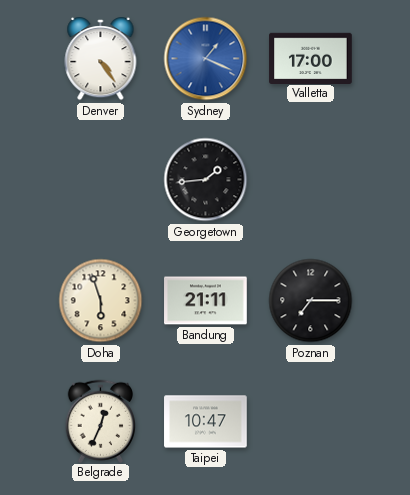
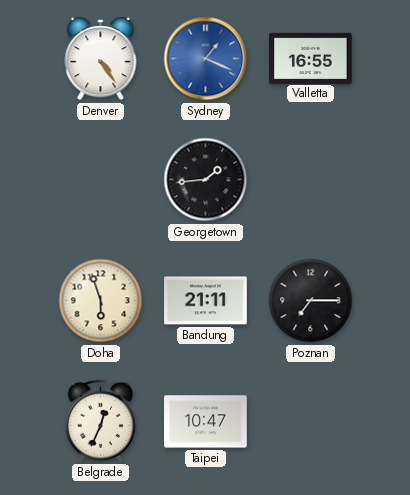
Valletta: 17:00 -> 16:55
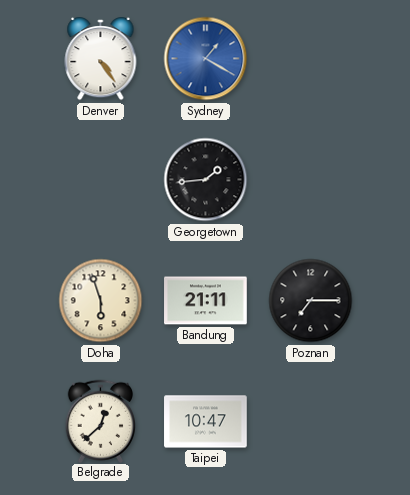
Sydney: 1:19 -> 1:20
Valletta: 16:55 -> none
Belgrade: 12:34 -> 12:38
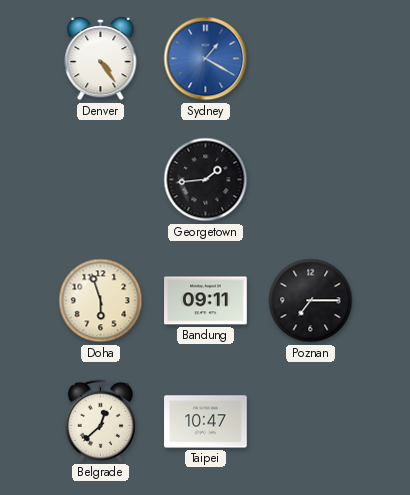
Bandung: 21:11 -> 09:11
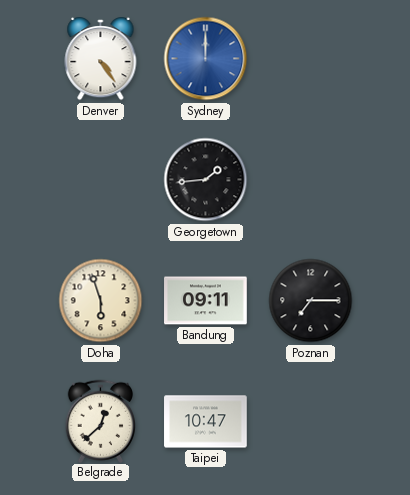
Sydney: 1:20 -> 12:00
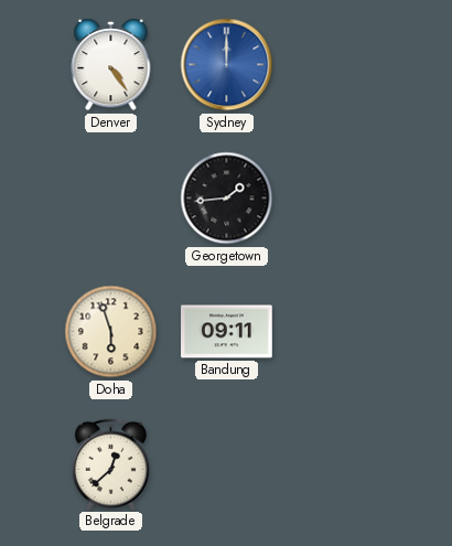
Poznan: 7:15 -> none
Taipei: 10:47 -> none
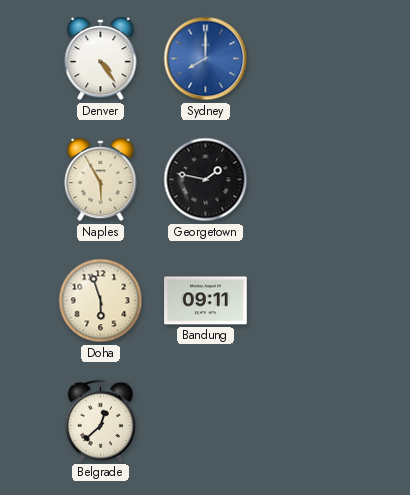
Sydney: 12:00 -> 8:00
Naples: none -> 5:55
Georgetown: 1:44 -> 1:47
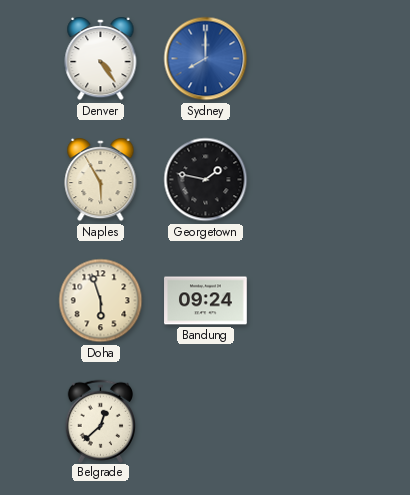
Bandung: 09:11 -> 09:24
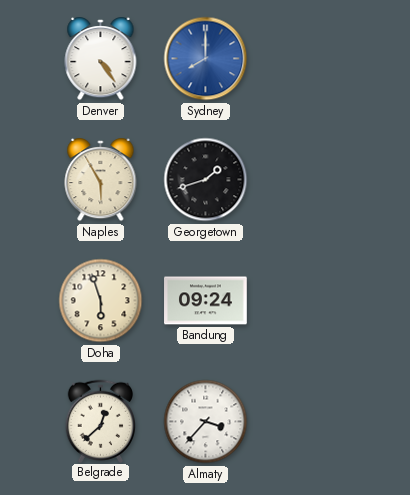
Georgetown: 1:47 -> 1:42
Almaty: none -> 3:37
